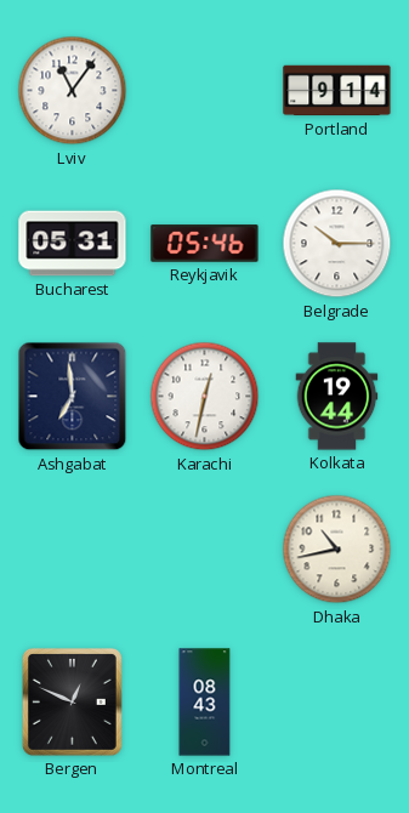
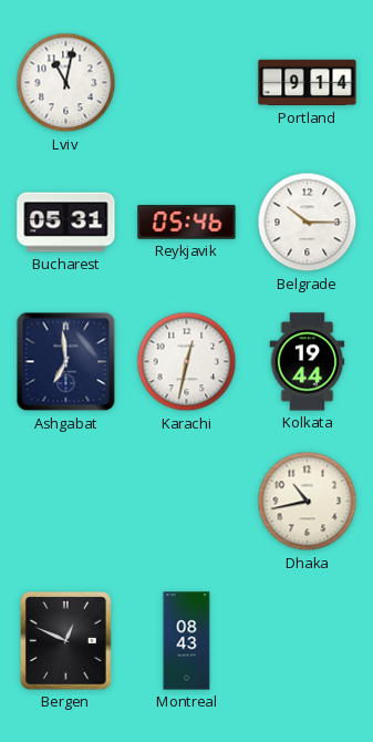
Lviv: 11:06 -> 11:02
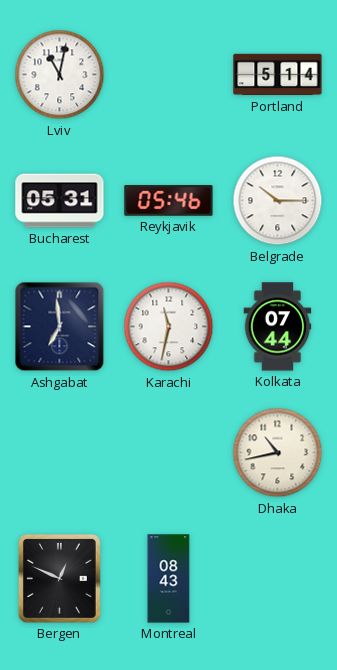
Portland: 9:14 -> 5:14
Karachi: 12:32 -> 11:32
Kolkata: 19:44 -> 07:44
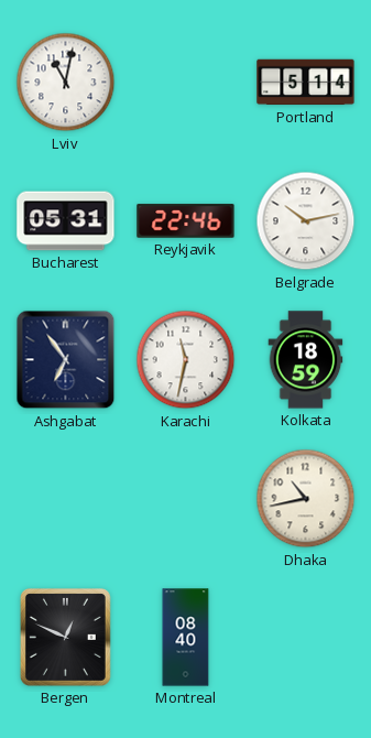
Reykjavik: 05:46 -> 22:46
Belgrade: 10:15 -> 10:13
Ashgabat: 6:59 -> 6:54
Kolkata: 07:44 -> 18:59
Montreal: 08:43 -> 08:40
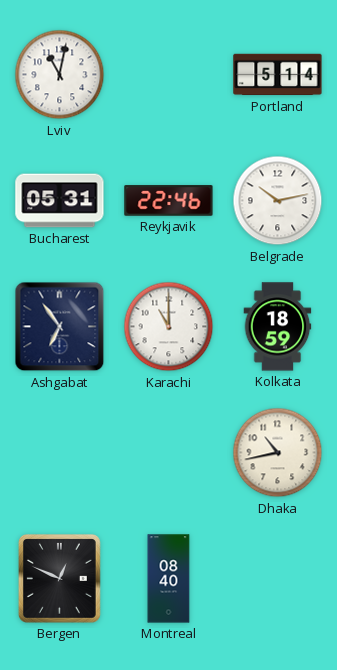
Karachi: 11:32 -> 11:00
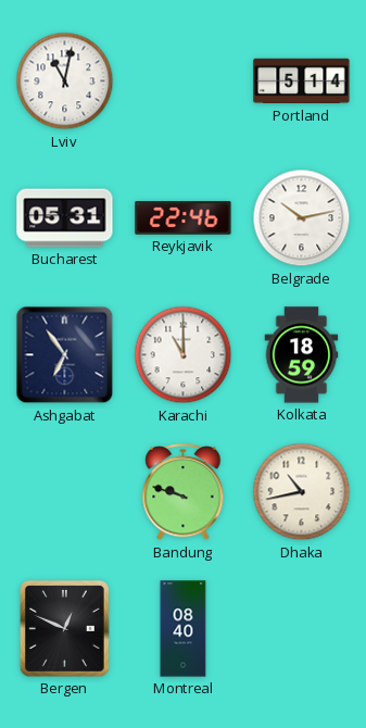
Bandung: none -> 9:48
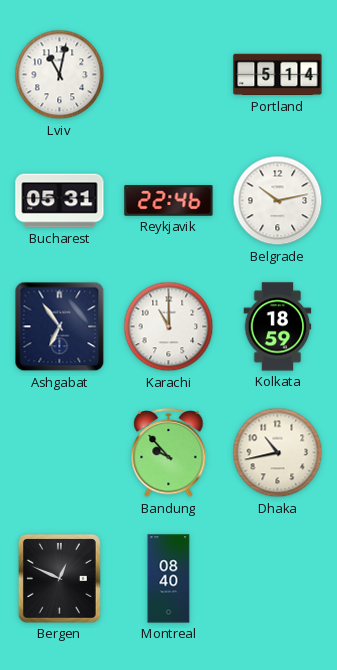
Bandung: 9:48 -> 9:53
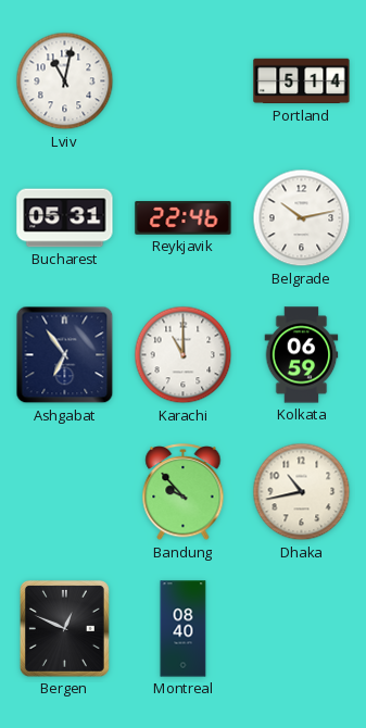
Kolkata: 18:59 -> 06:59
